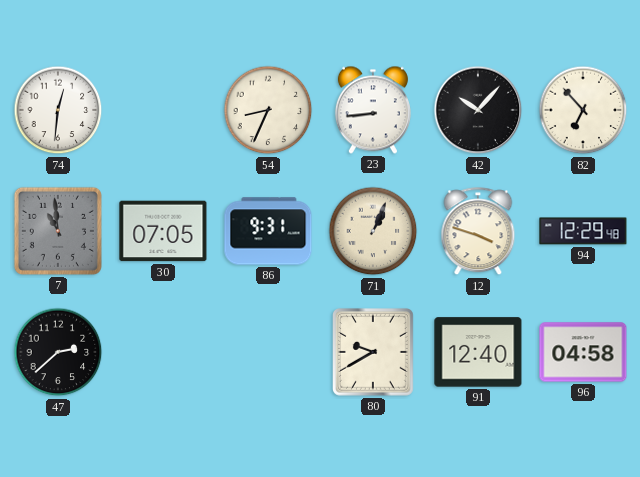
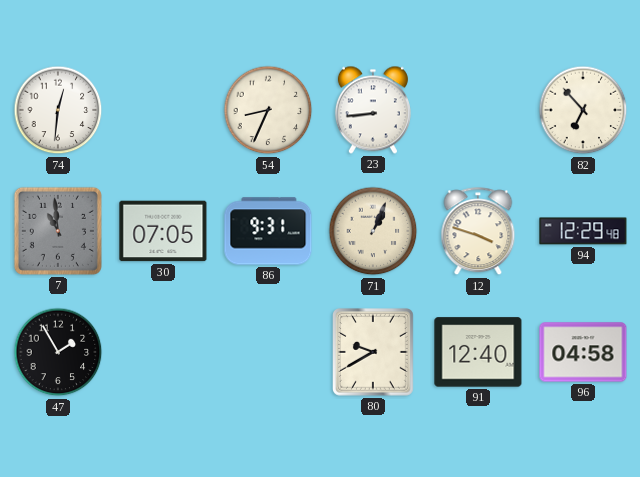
42: 10:07 -> none
47: 2:38 -> 1:55
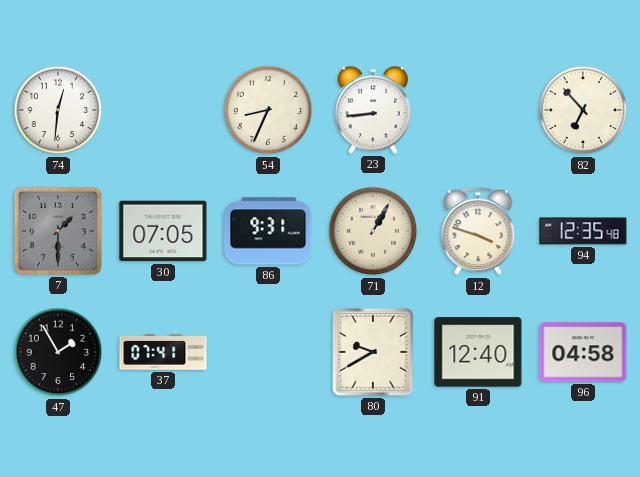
7: 10:59 -> 1:30
71: 1:04 -> 1:05
94: 12:29 -> 12:35
37: none -> 07:41
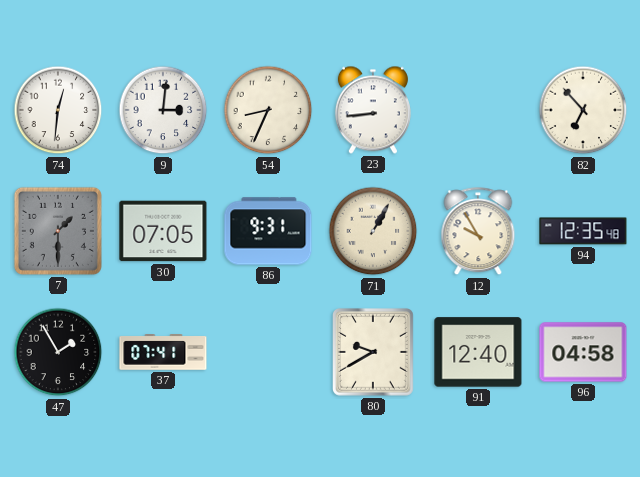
9: none -> 3:01
12: 3:48 -> 9:55
